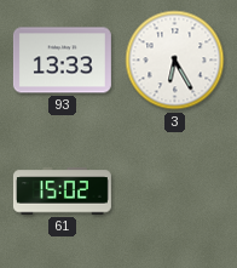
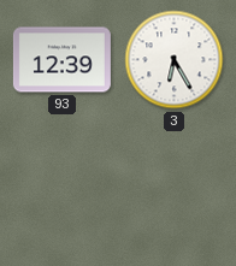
93: 13:33 -> 12:39
61: 15:02 -> none
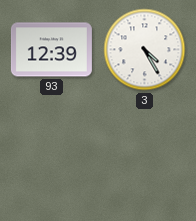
3: 6:25 -> 4:25
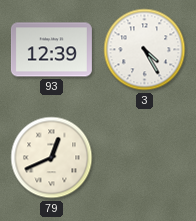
79: none -> 12:41
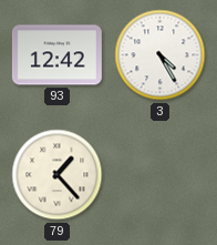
93: 12:39 -> 12:42
79: 12:41 -> 1:23
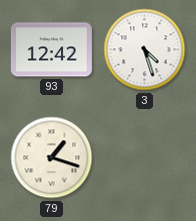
3: 4:25 -> 4:27
79: 1:23 -> 1:18
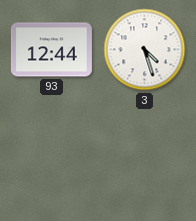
93: 12:42 -> 12:44
79: 1:18 -> none
